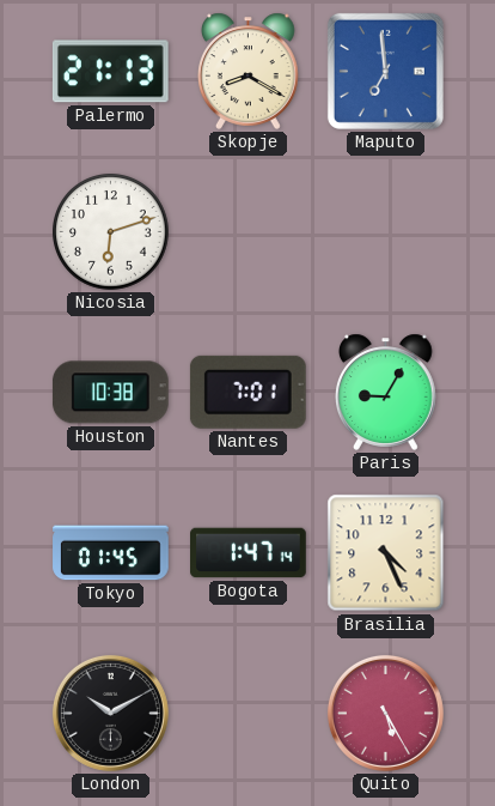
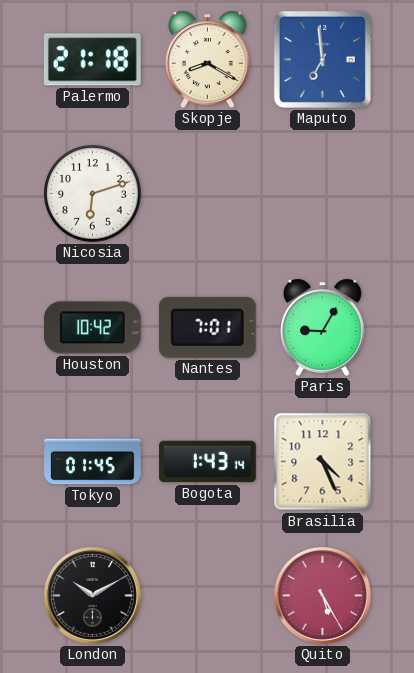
Palermo: 21:13 -> 21:18
Houston: 10:38 -> 10:42
Bogota: 1:47 -> 1:43
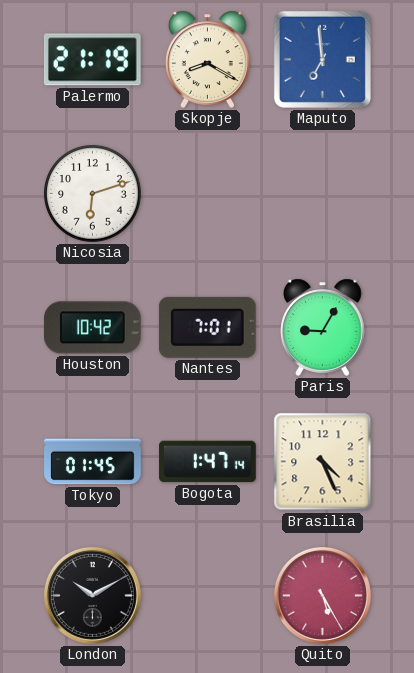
Palermo: 21:18 -> 21:19
Bogota: 1:43 -> 1:47
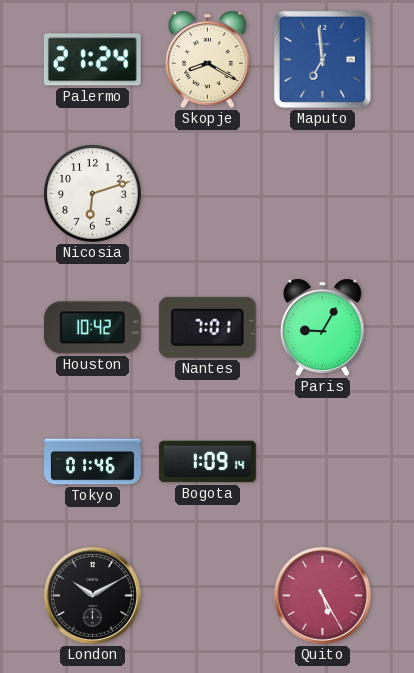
Palermo: 21:19 -> 21:24
Tokyo: 01:45 -> 01:46
Bogota: 1:47 -> 1:09
Brasilia: 4:26 -> none
